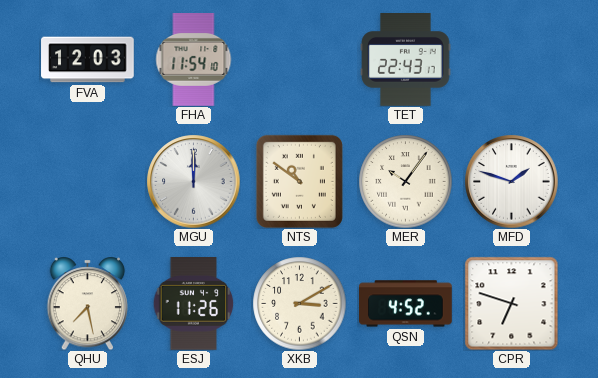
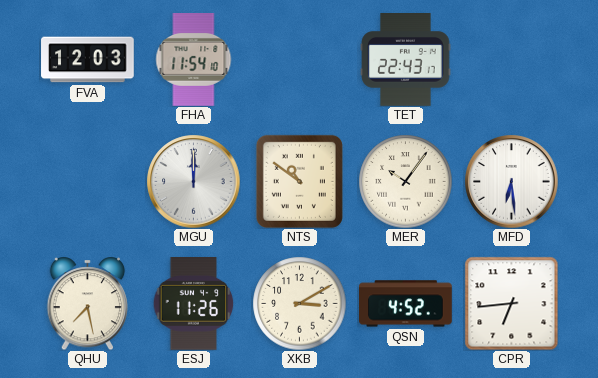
MFD: 1:48 -> 6:29
CPR: 6:48 -> 6:44
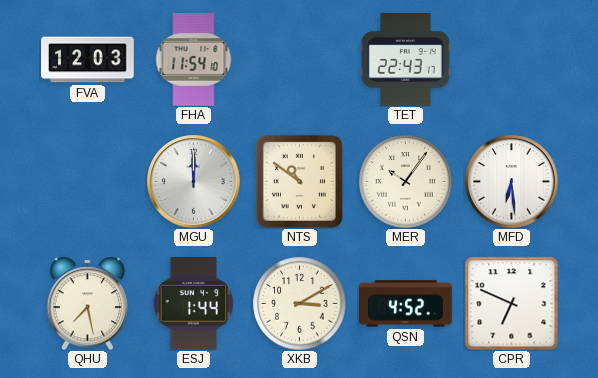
ESJ: 11:26 -> 1:44
CPR: 6:44 -> 6:49
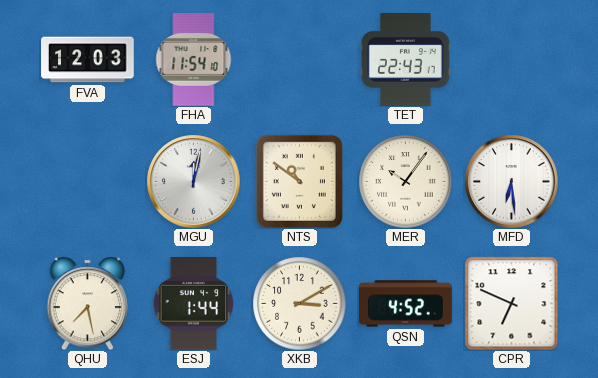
MGU: 12:00 -> 12:02
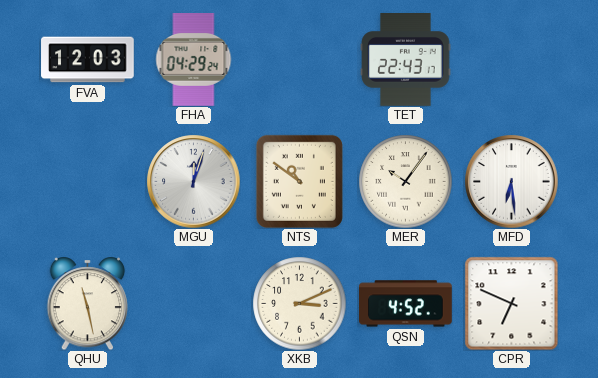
FHA: 11:54 -> 04:29
MGU: 12:02 -> 12:03
QHU: 7:28 -> 11:28
ESJ: 1:44 -> none
XKB: 3:10 -> 3:11
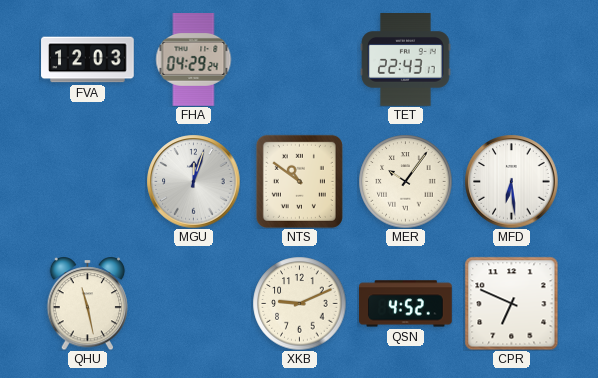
XKB: 3:11 -> 9:11
